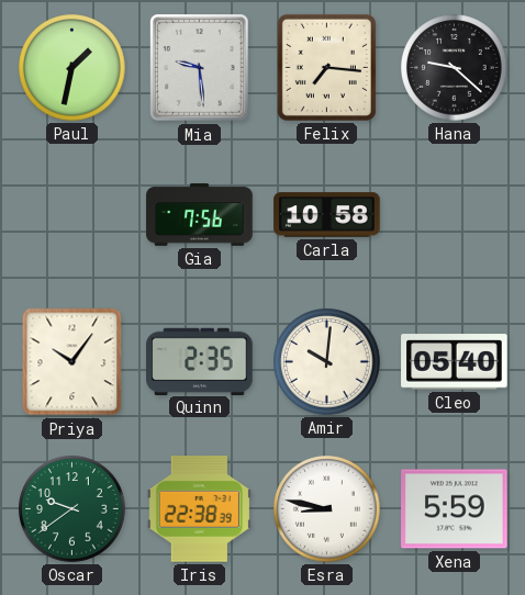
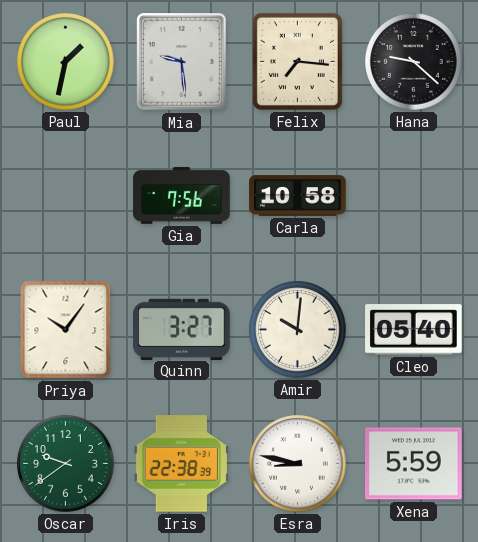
Quinn: 2:35 -> 3:27
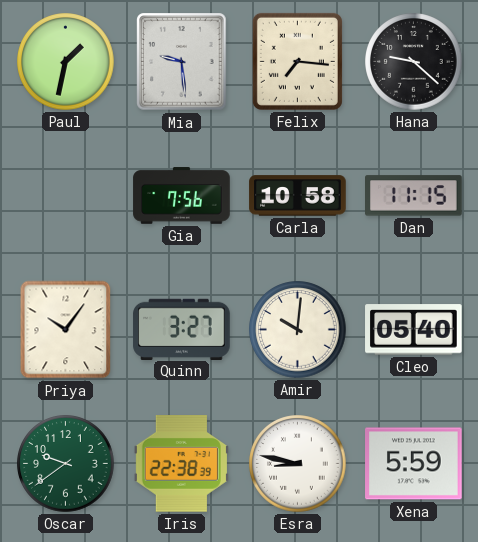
Dan: none -> 11:15
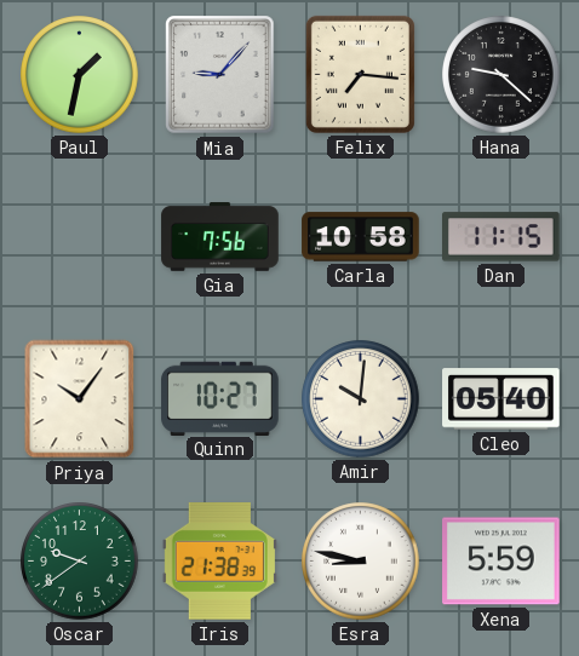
Mia: 9:29 -> 9:07
Quinn: 3:27 -> 10:27
Iris: 22:38 -> 21:38
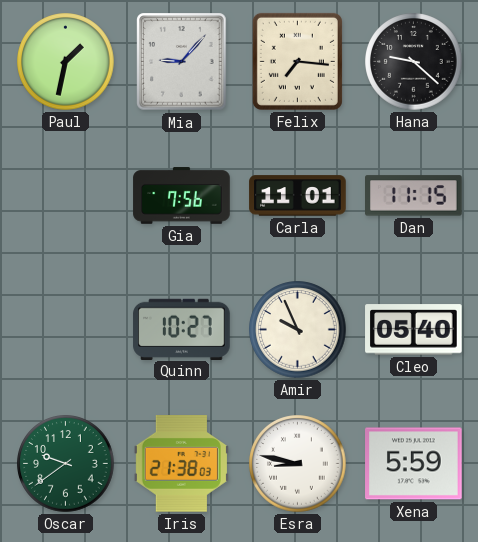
Carla: 10:58 -> 11:01
Priya: 10:06 -> none
Amir: 10:01 -> 9:56
Iris: 21:38:39 -> 21:38:03
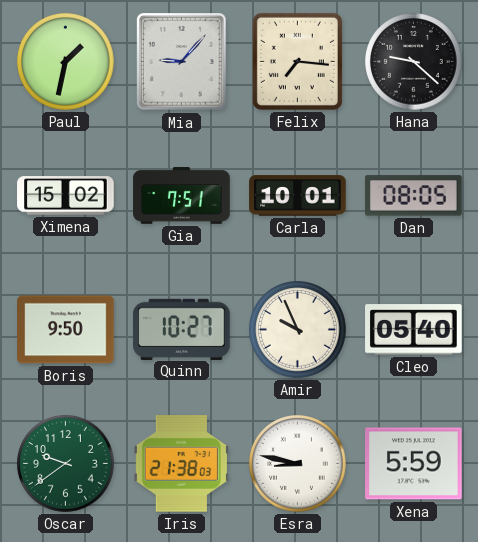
Ximena: none -> 15:02
Gia: 7:56 -> 7:51
Carla: 11:01 -> 10:01
Dan: 11:15 -> 08:05
Boris: none -> 9:50
